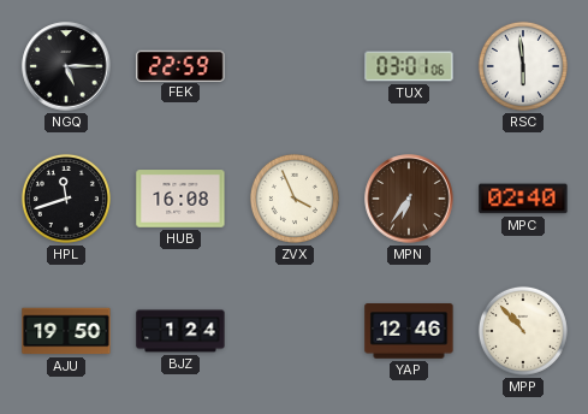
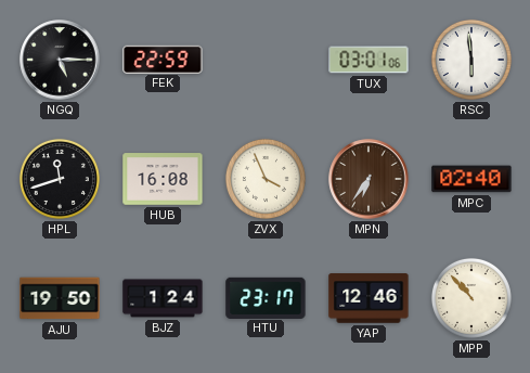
HTU: none -> 23:17
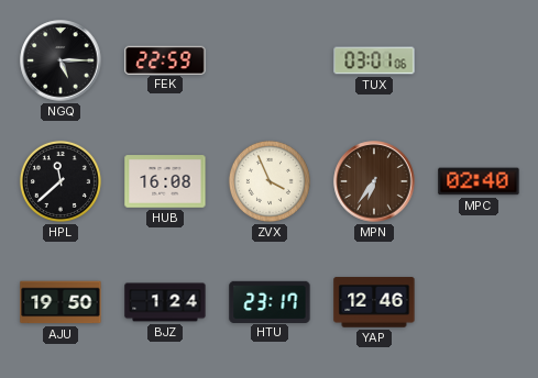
RSC: 5:59 -> none
HPL: 11:42 -> 11:38
MPP: 10:53 -> none
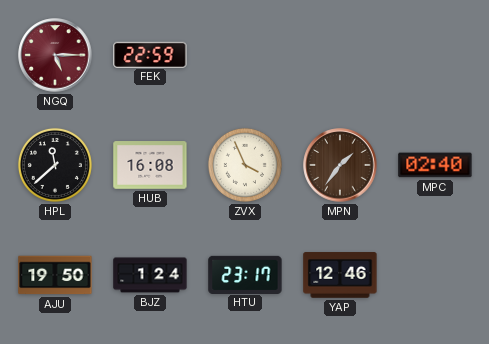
NGQ dial: black -> burgundy
TUX: 03:01 -> none
MPN: 6:36 -> 1:36
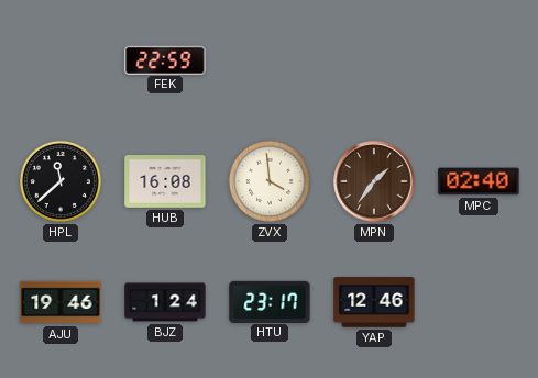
NGQ: 5:15 -> none
ZVX: 3:56 -> 3:59
AJU: 19:50 -> 19:46
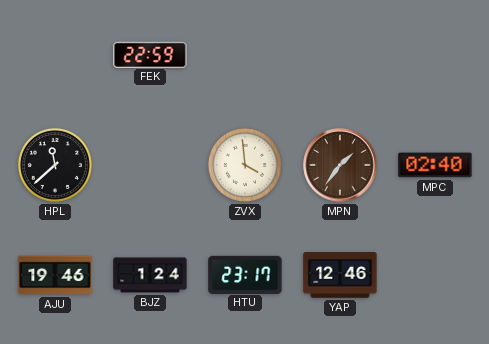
HUB: 16:08 -> none
